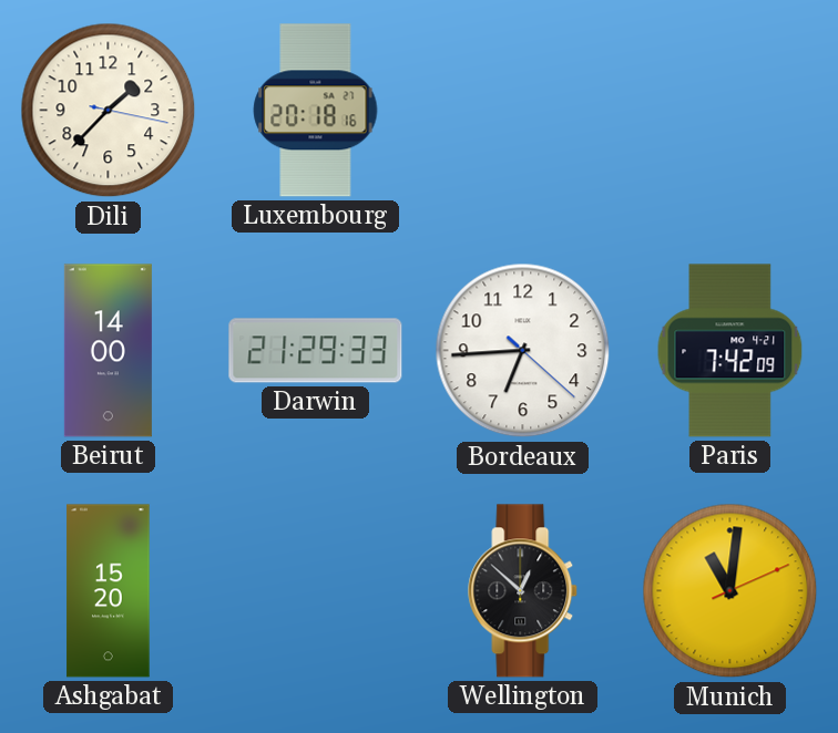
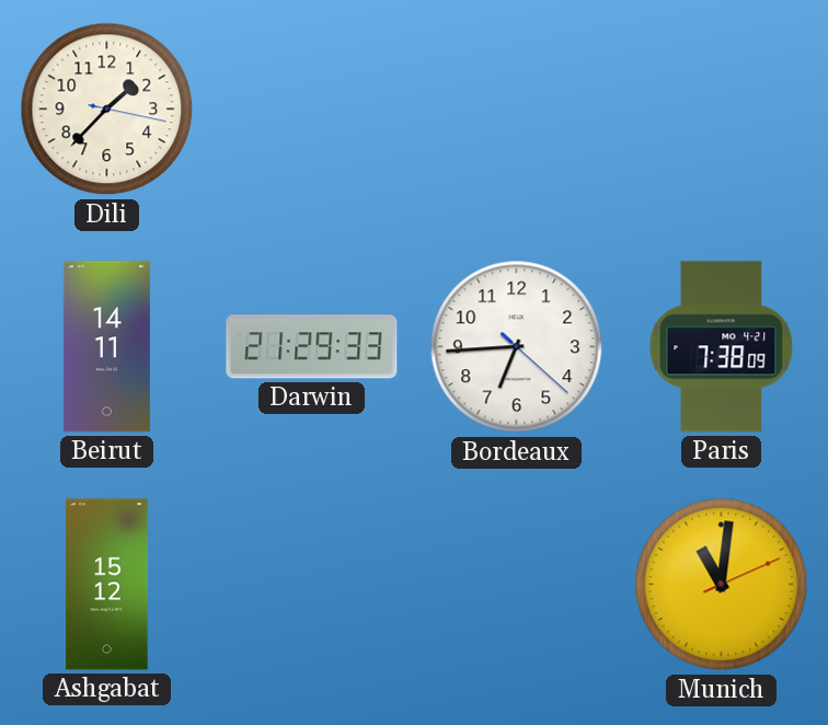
Luxembourg: 20:18 -> none
Beirut: 14:00 -> 14:11
Paris: 7:42 -> 7:38
Ashgabat: 15:20 -> 15:12
Wellington: 12:52 -> none
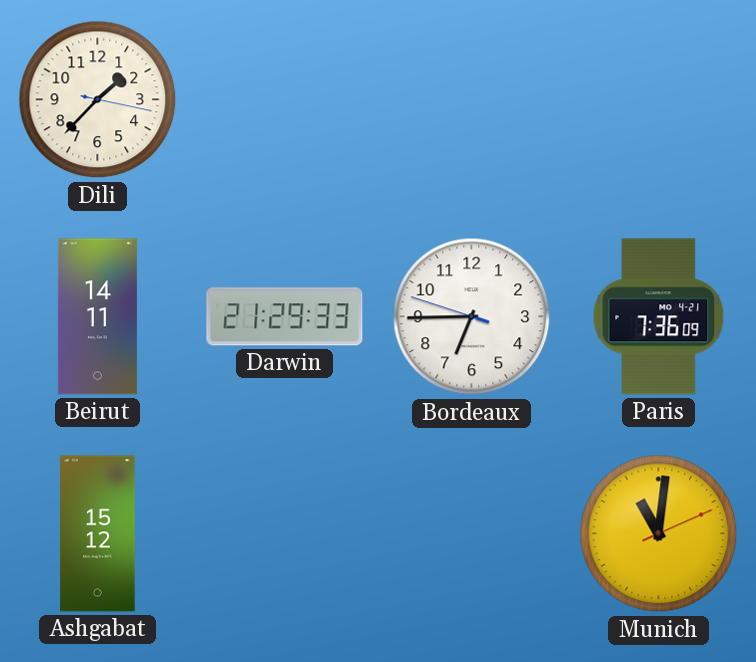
Bordeaux: 6:44:22 -> 6:44:48
Paris: 7:38 -> 7:36
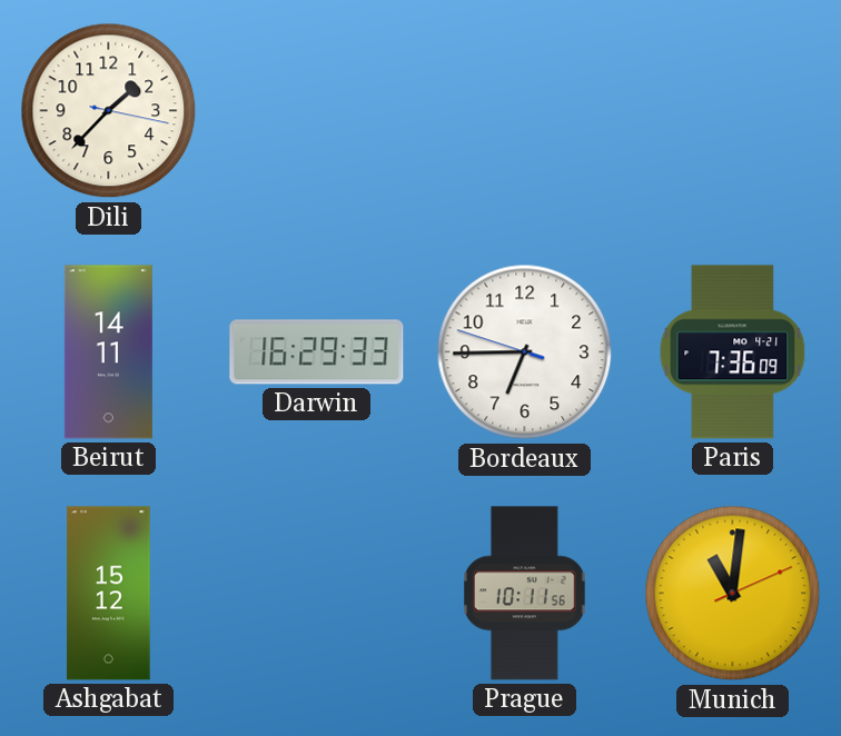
Darwin: 21:29 -> 16:29
Prague: none -> 10:11
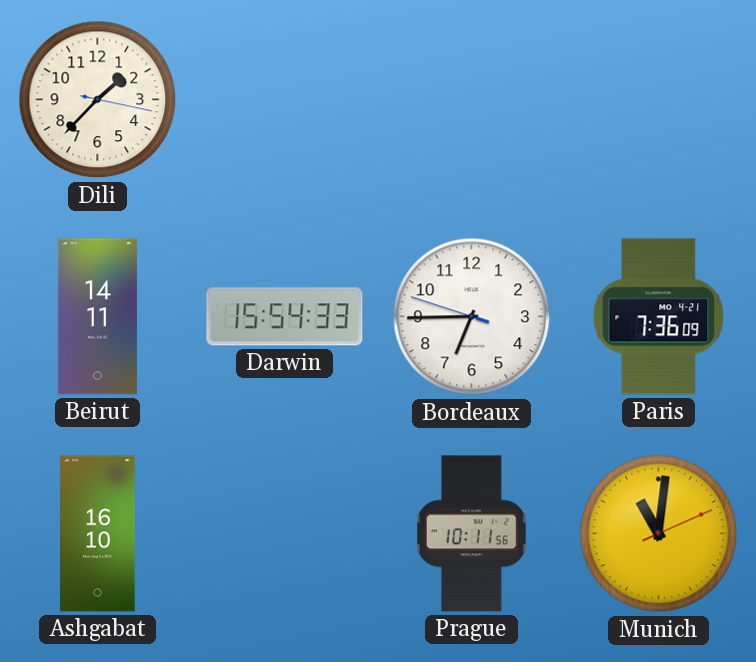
Darwin: 16:29 -> 15:54
Ashgabat: 15:12 -> 16:10
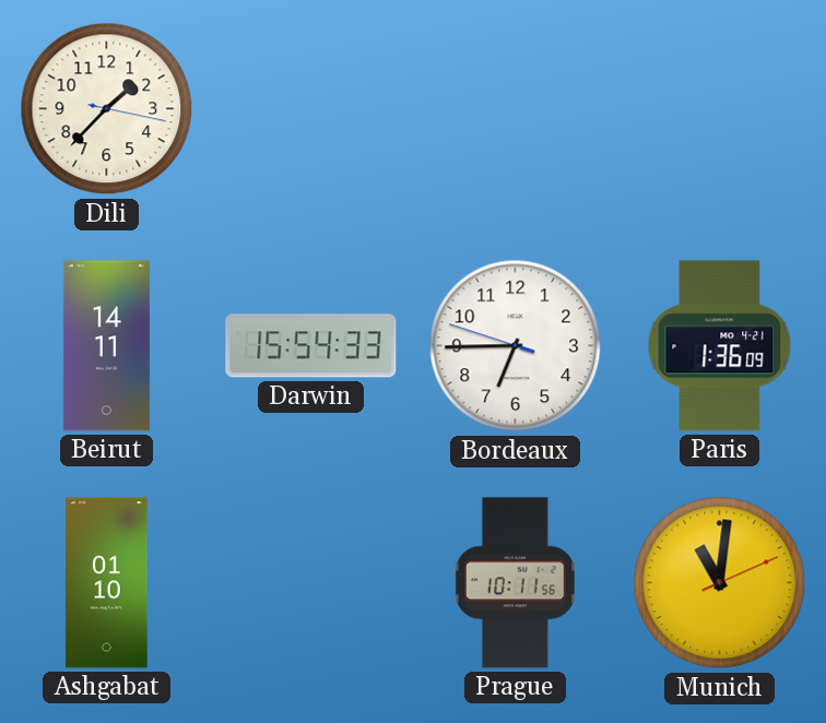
Paris: 7:36 -> 1:36
Ashgabat: 16:10 -> 01:10
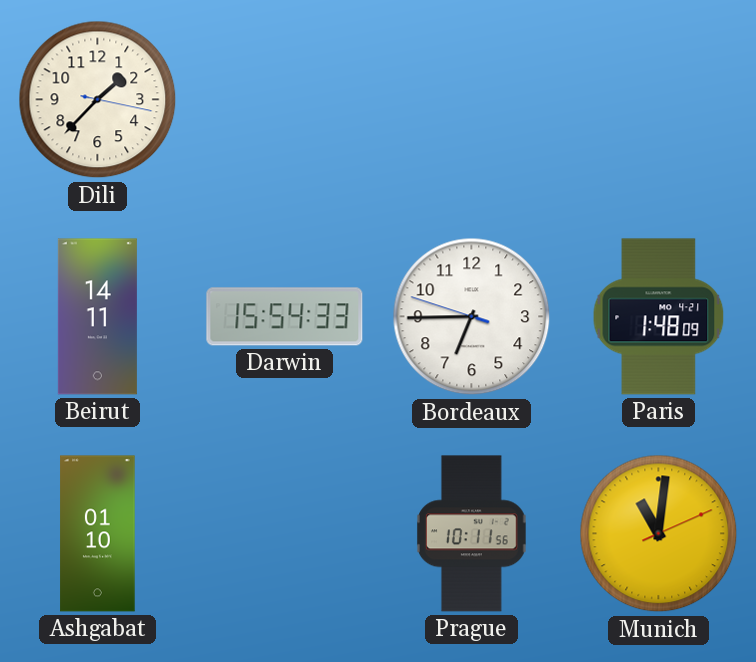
Paris: 1:36 -> 1:48
